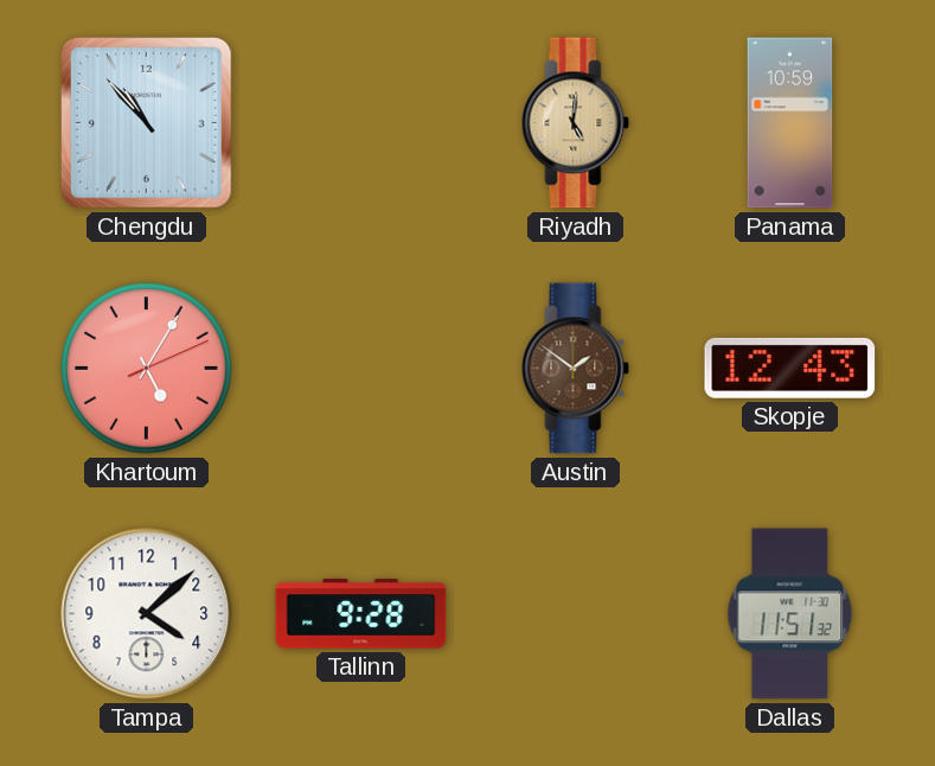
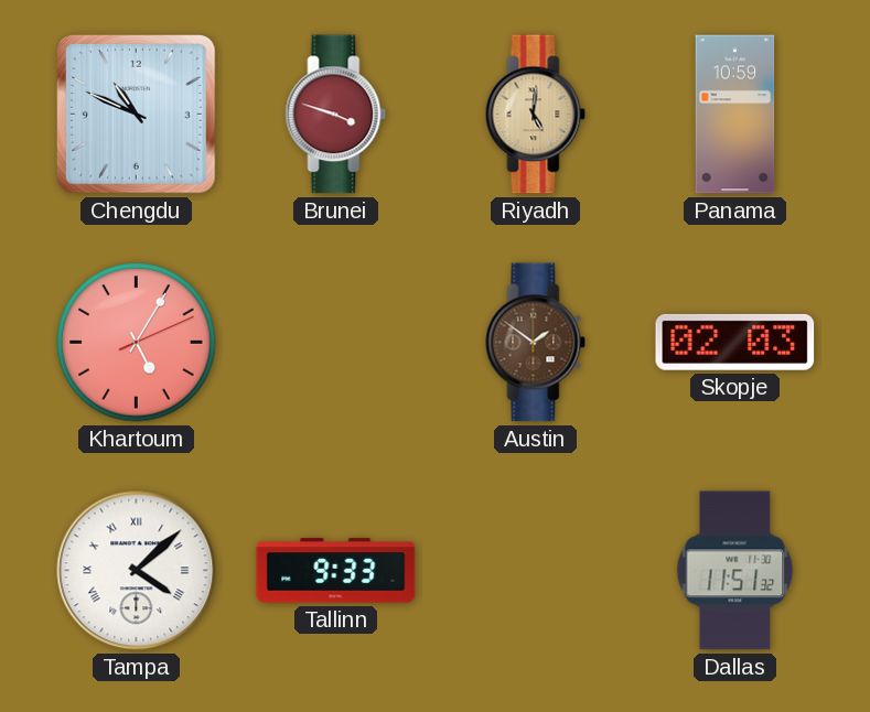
Chengdu: 10:53 -> 10:49
Brunei: none -> 3:48
Skopje: 12:43 -> 02:03
Tampa numerals: Arabic -> Roman
Tallinn: 9:28 -> 9:33
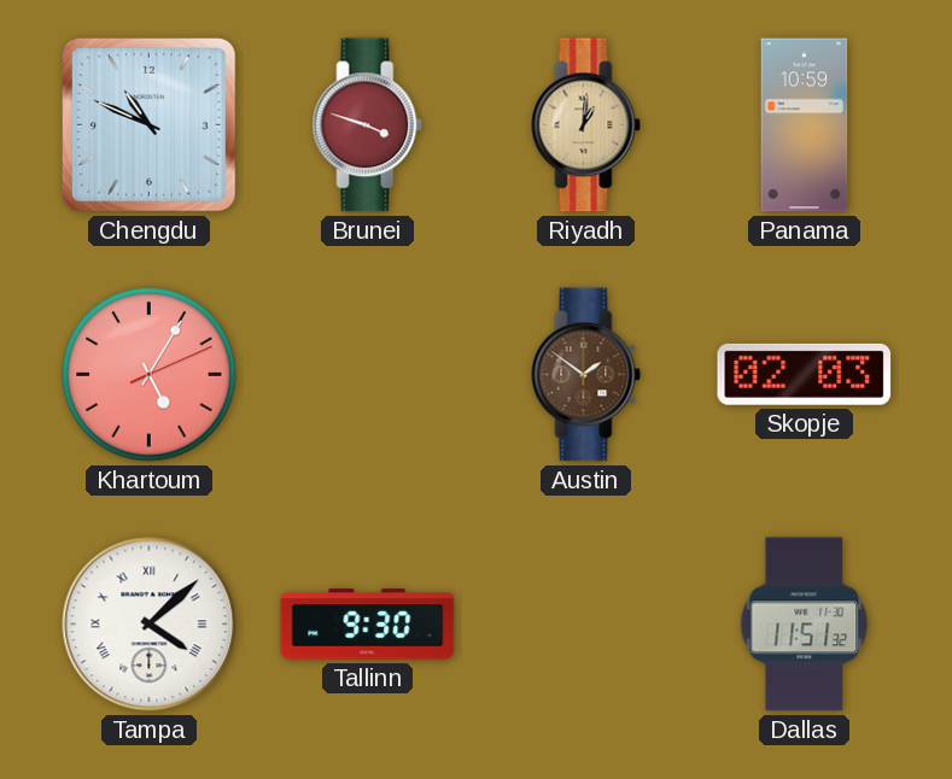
Riyadh: 5:01 -> 1:01
Tallinn: 9:33 -> 9:30
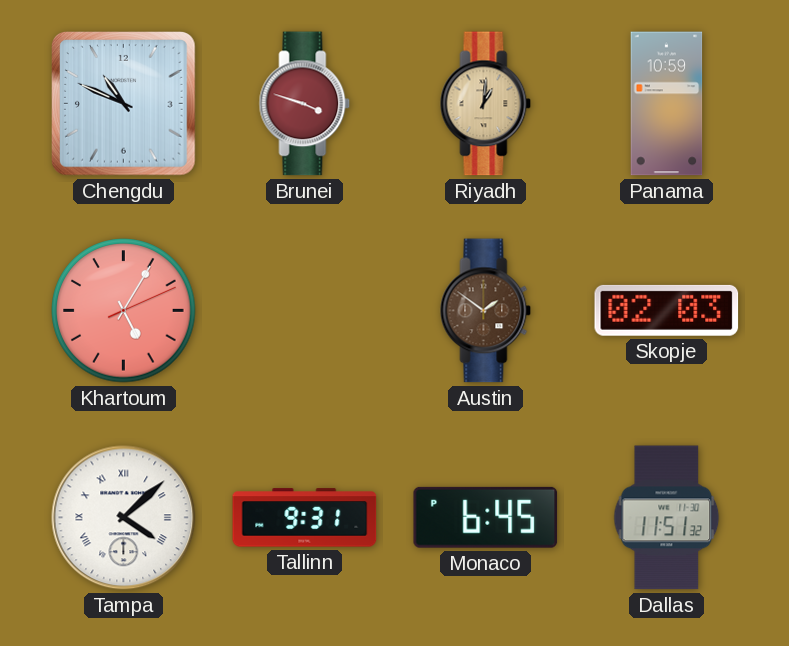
Tallinn: 9:30 -> 9:31
Monaco: none -> 6:45
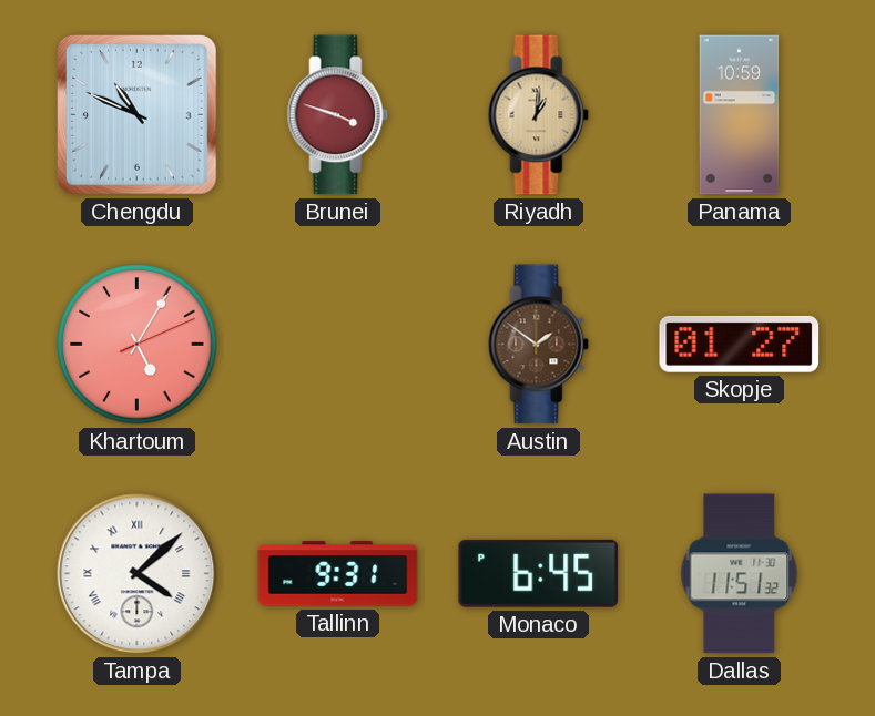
Skopje: 02:03 -> 01:27
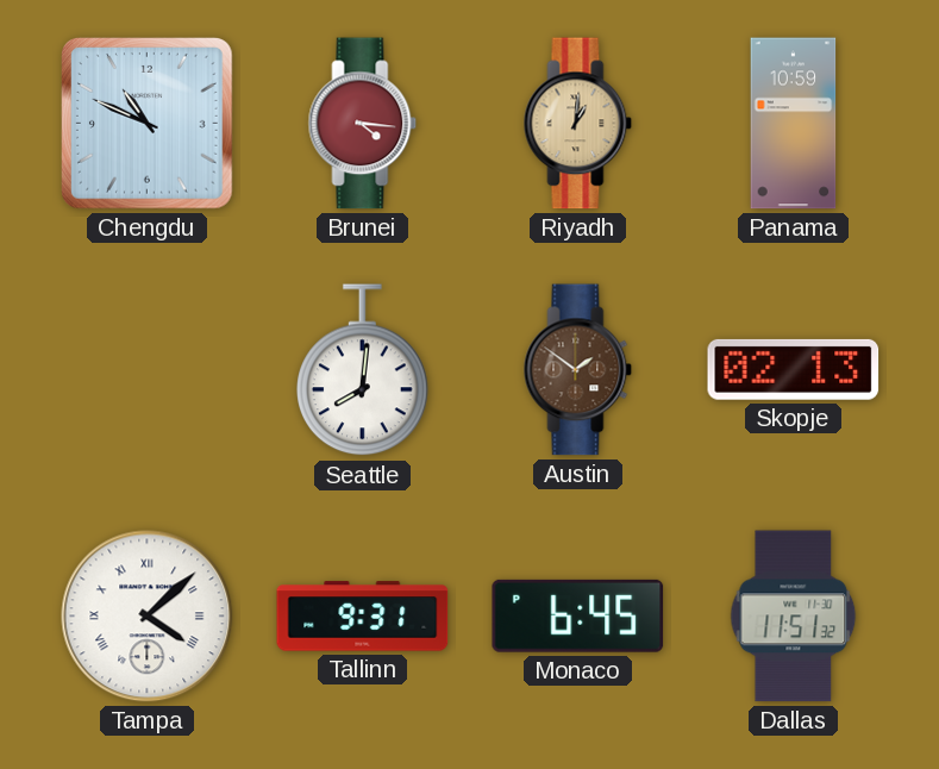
Brunei: 3:48 -> 4:16
Khartoum: 5:05 -> none
Seattle: none -> 8:01
Skopje: 01:27 -> 02:13
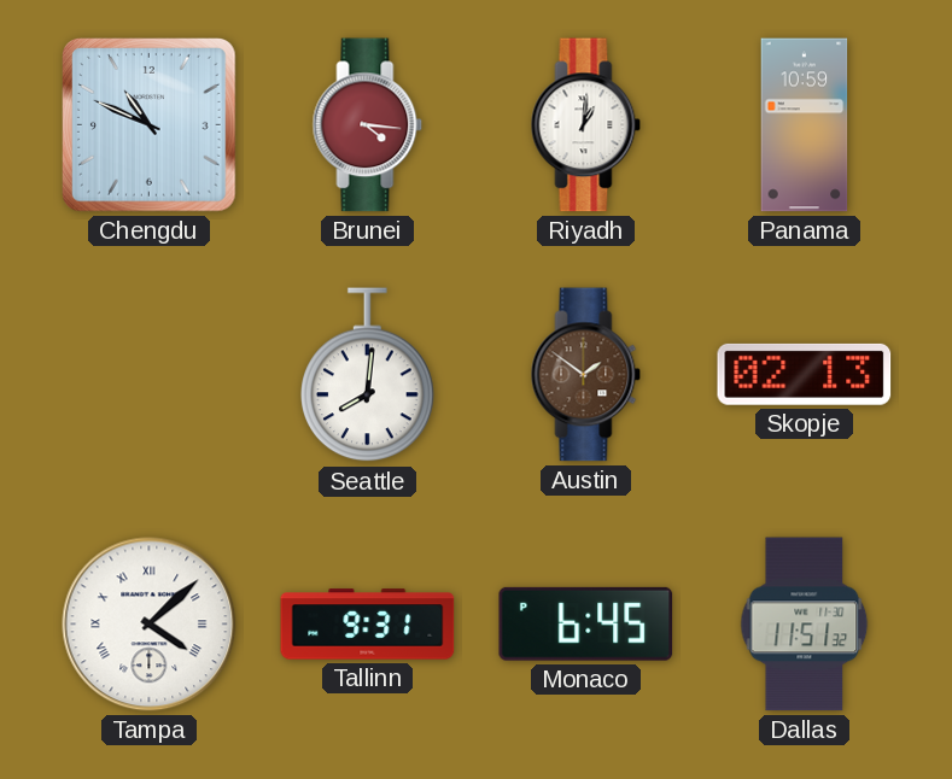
Riyadh dial: champagne -> white
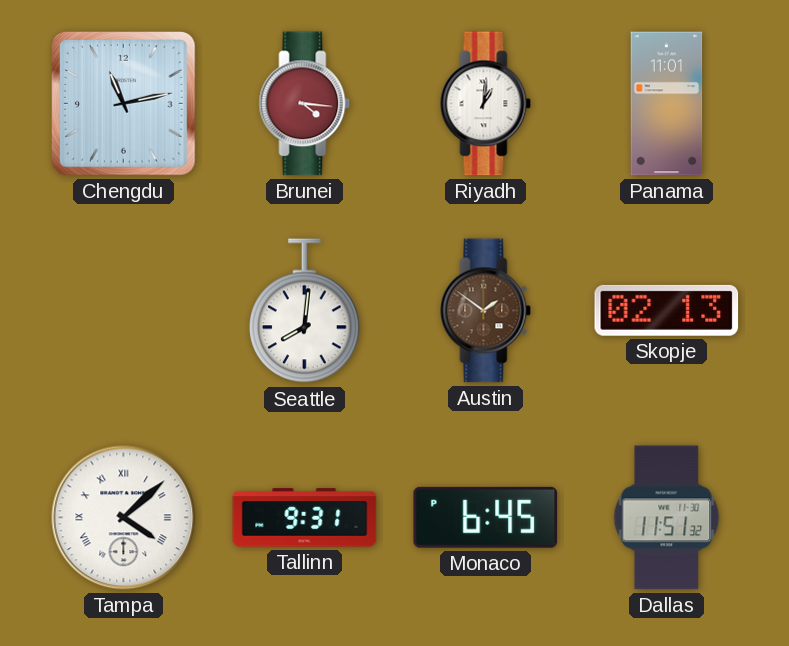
Chengdu: 10:49 -> 11:13
Panama: 10:59 -> 11:01
